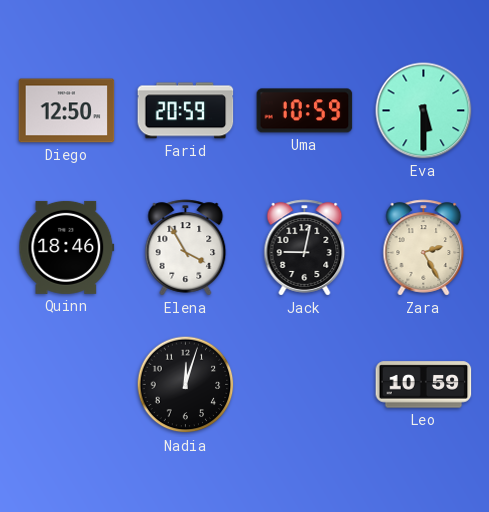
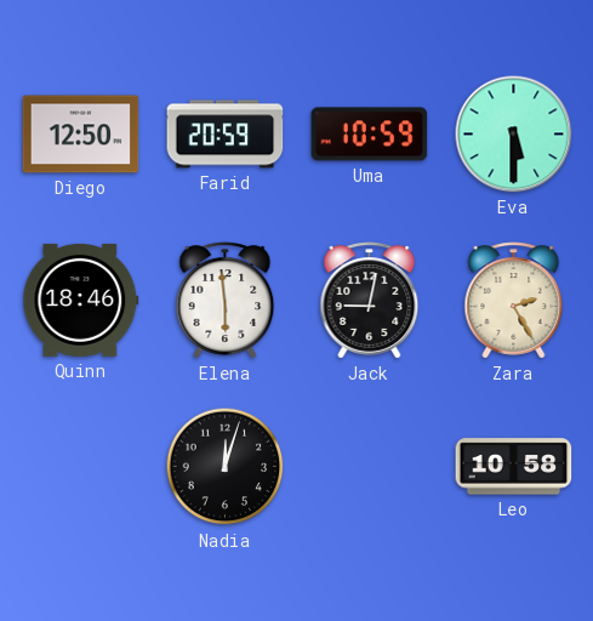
Elena: 3:55 -> 5:59
Leo: 10:59 -> 10:58
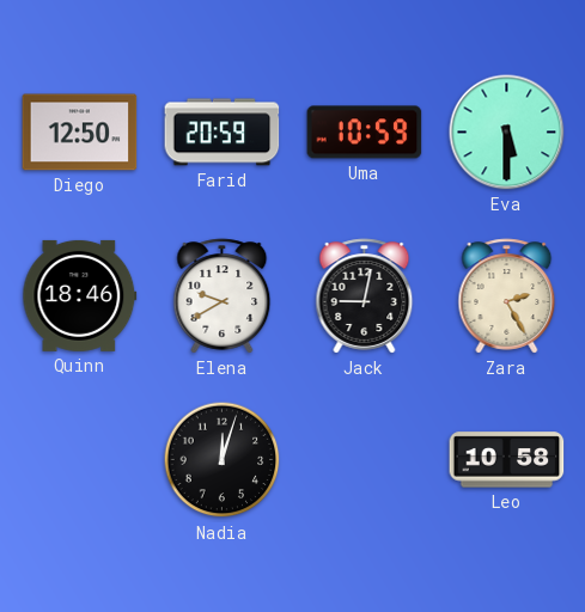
Elena: 5:59 -> 9:40
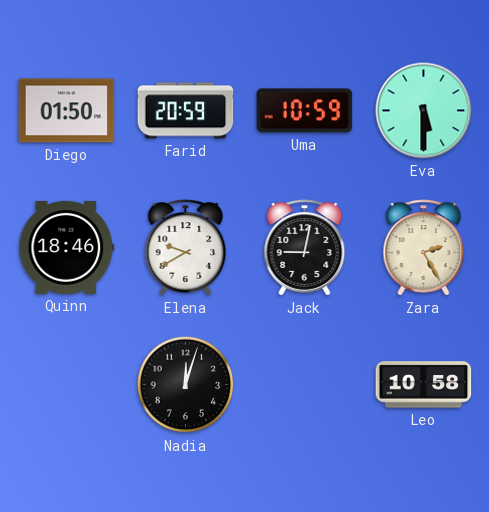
Diego: 12:50 -> 01:50
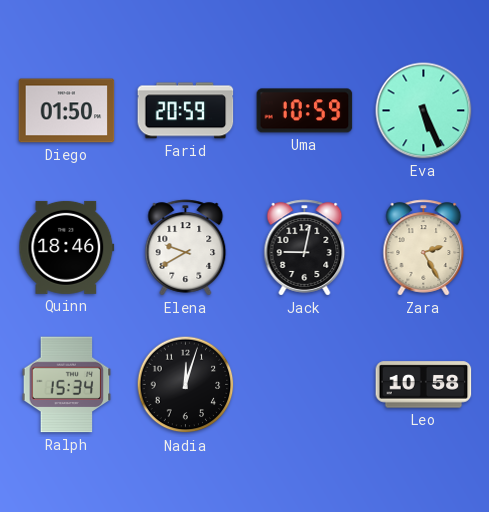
Eva: 5:30 -> 5:26
Ralph: none -> 15:34
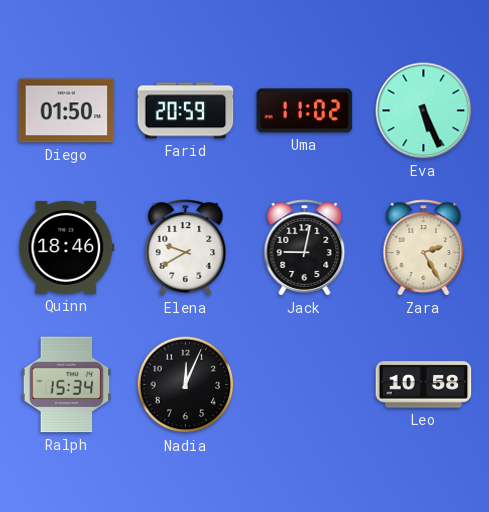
Uma: 10:59 -> 11:02
Nadia: 12:03 -> 12:04
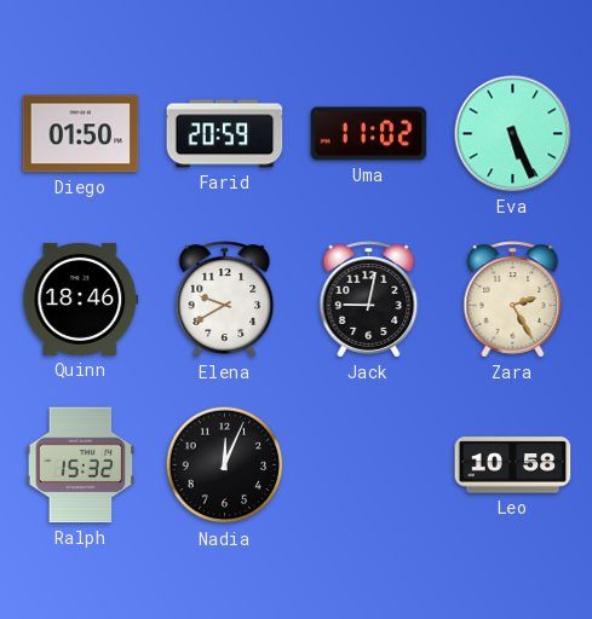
Ralph: 15:34 -> 15:32
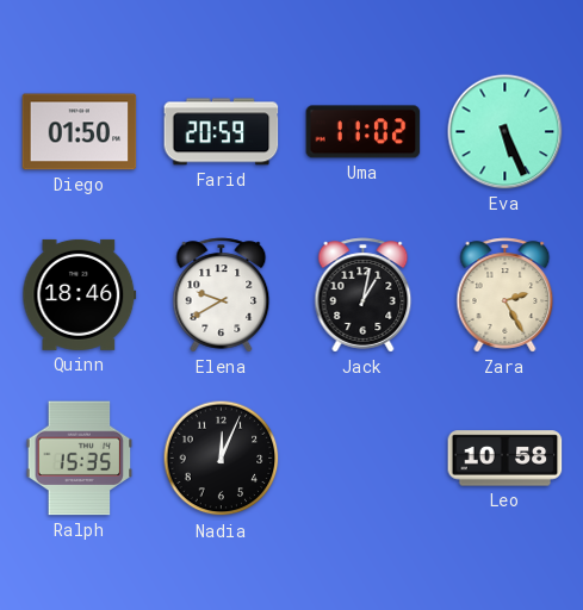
Jack: 9:02 -> 1:02
Ralph: 15:32 -> 15:35
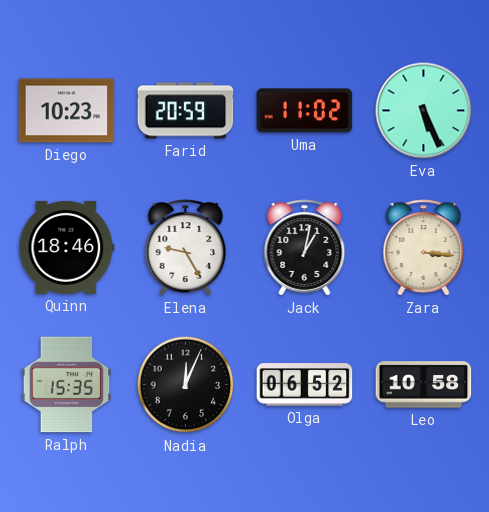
Diego: 01:50 -> 10:23
Elena: 9:40 -> 9:25
Zara: 2:25 -> 3:16
Olga: none -> 06:52
